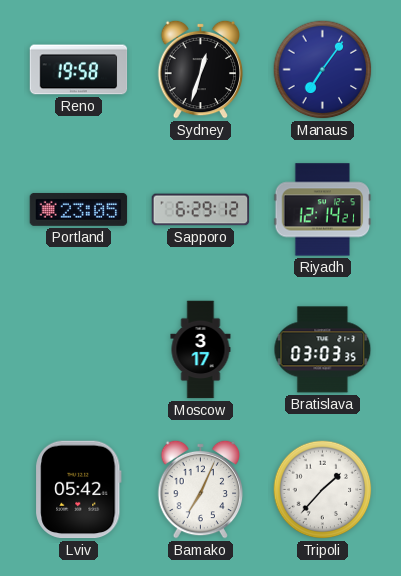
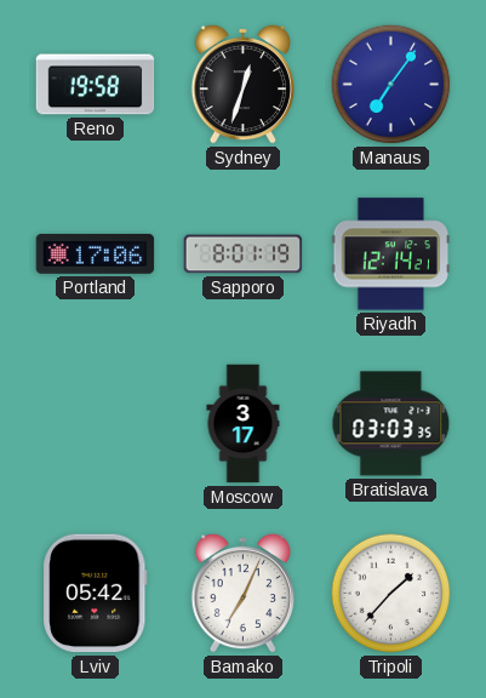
Portland: 23:05 -> 17:06
Sapporo: 6:29 -> 8:01
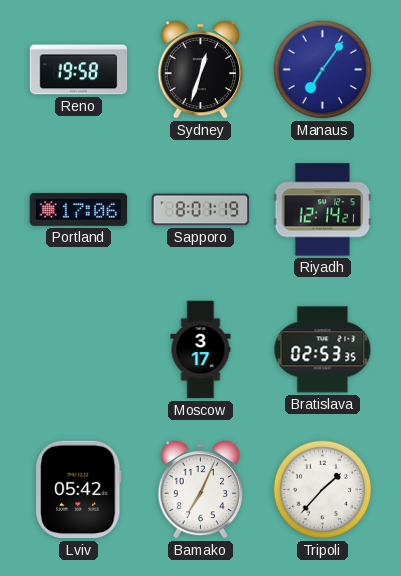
Bratislava: 03:03 -> 02:53
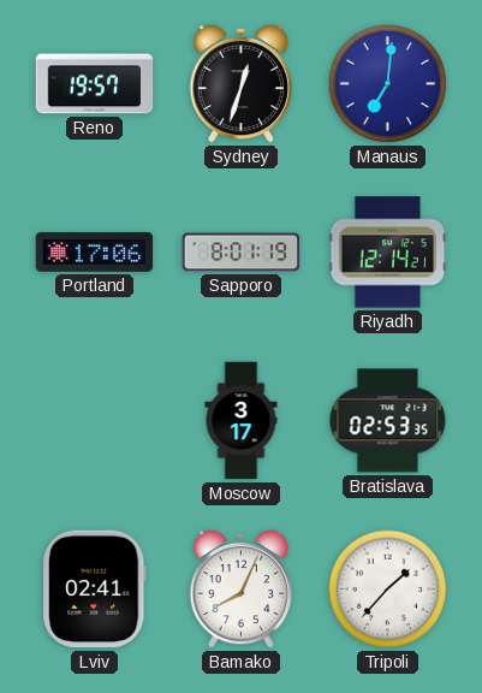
Reno: 19:58 -> 19:57
Manaus: 7:06 -> 7:01
Lviv: 05:42 -> 02:41
Bamako: 7:04 -> 8:04
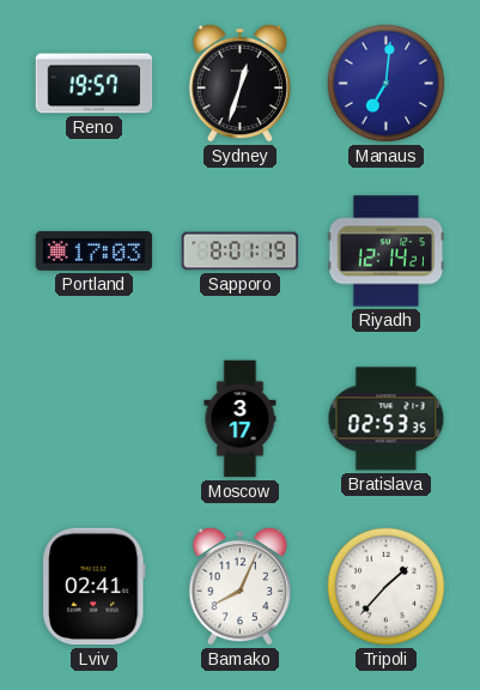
Portland: 17:06 -> 17:03
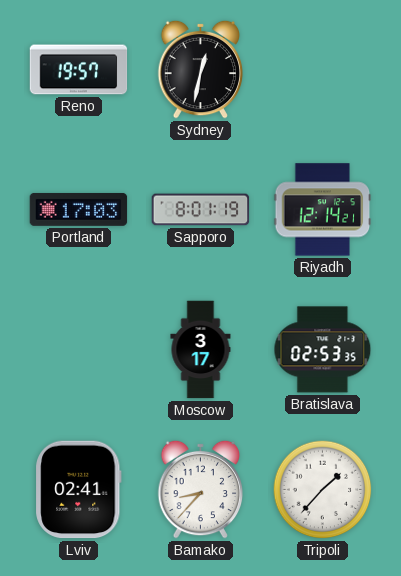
Sydney: 12:33 -> 12:32
Manaus: 7:01 -> none
Bamako: 8:04 -> 8:37
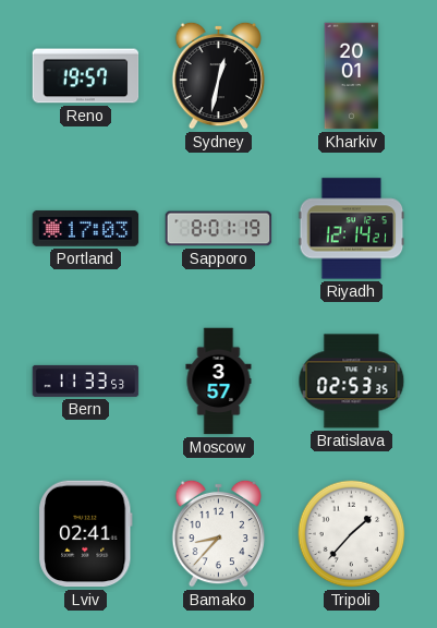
Kharkiv: none -> 20:01
Bern: none -> 11:33
Moscow: 3:17 -> 3:57
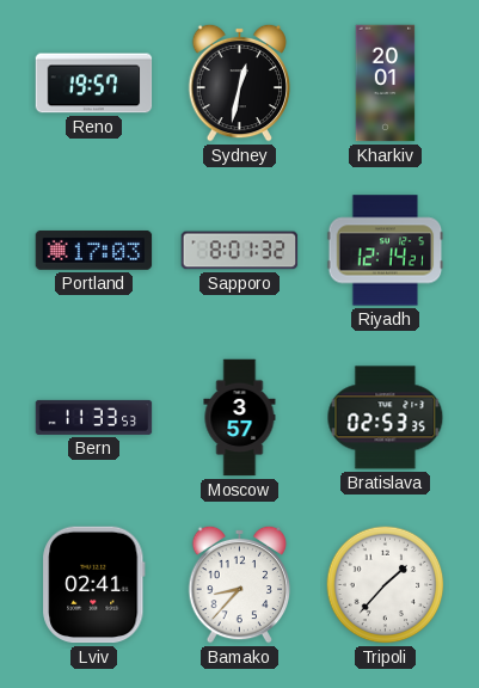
Sapporo: 8:01:19 -> 8:01:32
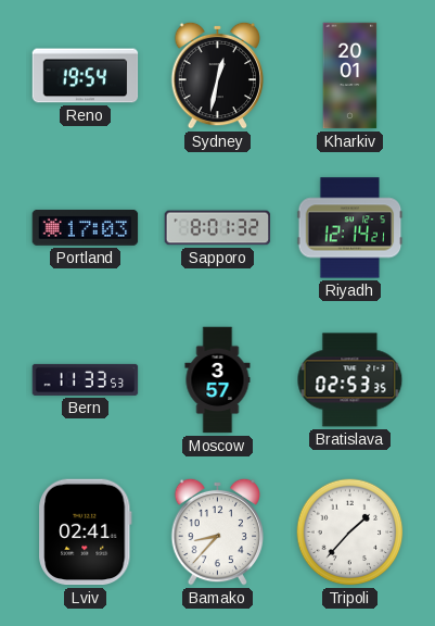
Reno: 19:57 -> 19:54
